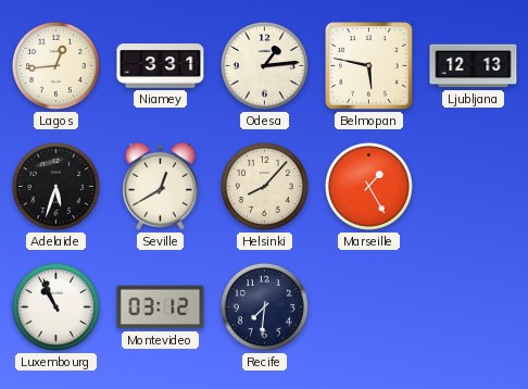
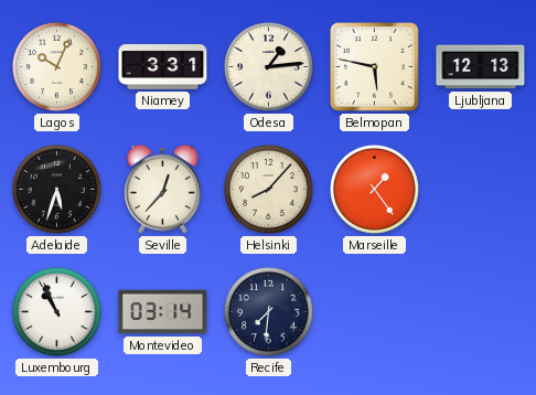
Lagos: 12:44 -> 10:04
Seville: 12:40 -> 12:37
Marseille: 1:25 -> 1:24
Montevideo: 03:12 -> 03:14
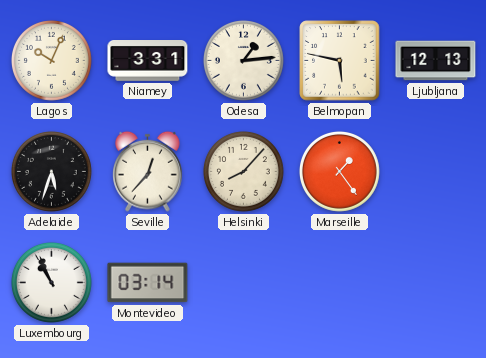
Recife: 7:31 -> none
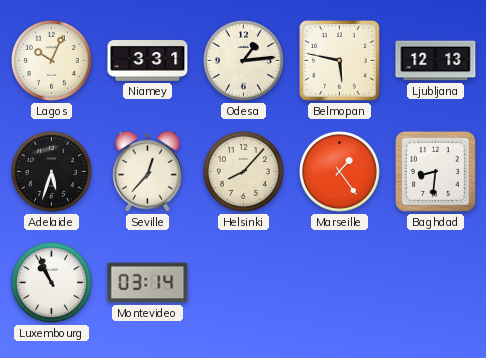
Baghdad: none -> 8:31
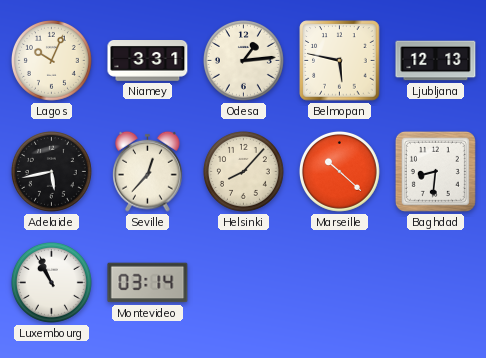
Adelaide: 5:33 -> 5:43
Marseille: 1:24 -> 10:22
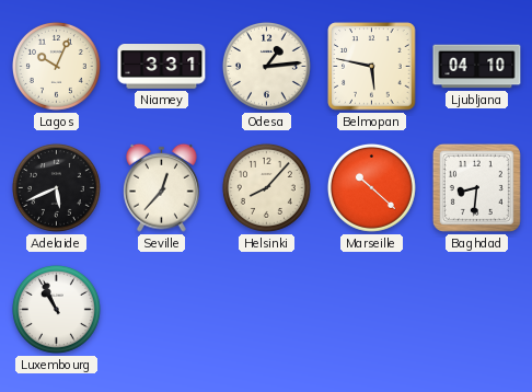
Ljubljana: 12:13 -> 04:10
Adelaide: 5:43 -> 5:41
Montevideo: 03:14 -> none
